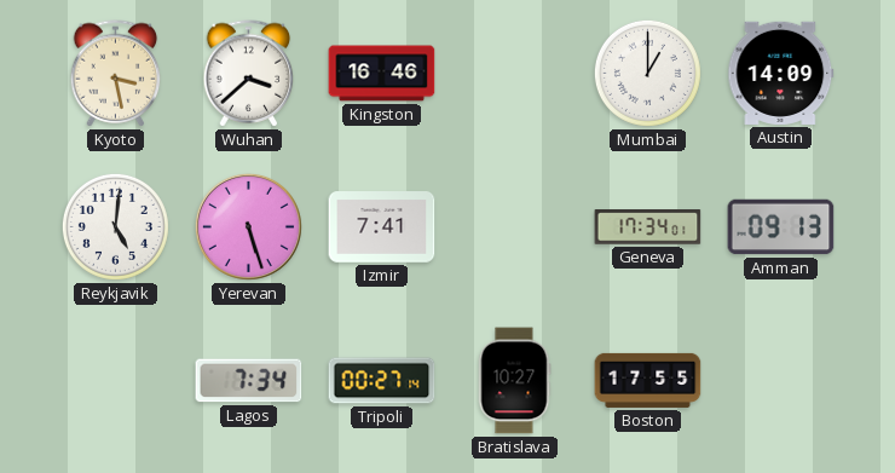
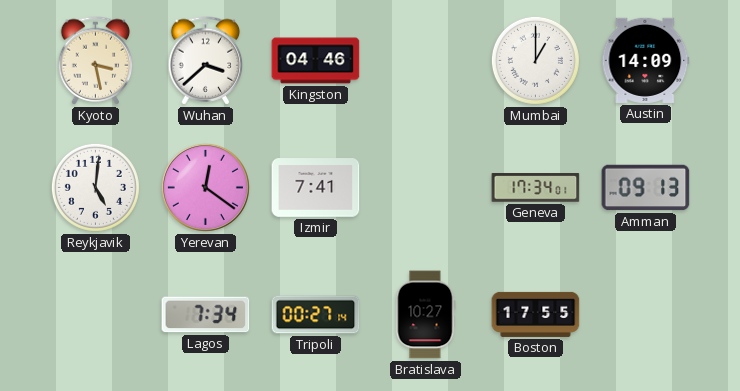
Kingston: 16:46 -> 04:46
Yerevan: 5:27 -> 12:21
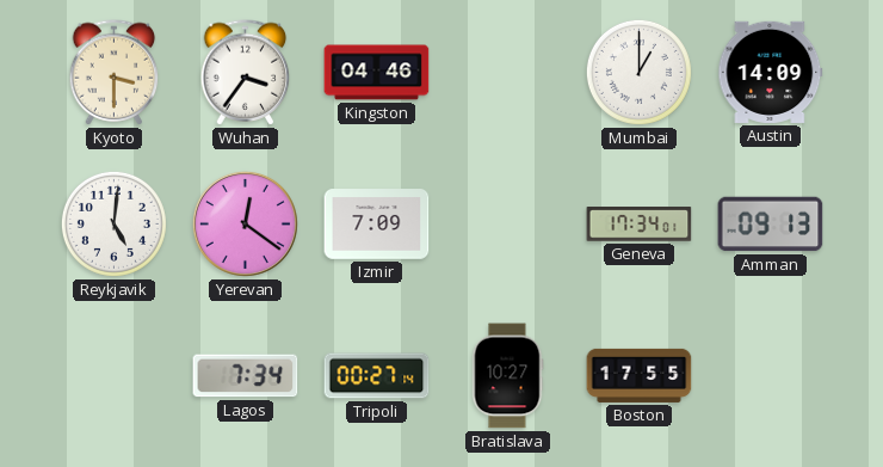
Kyoto: 3:28 -> 3:30
Wuhan: 3:38 -> 3:36
Izmir: 7:41 -> 7:09
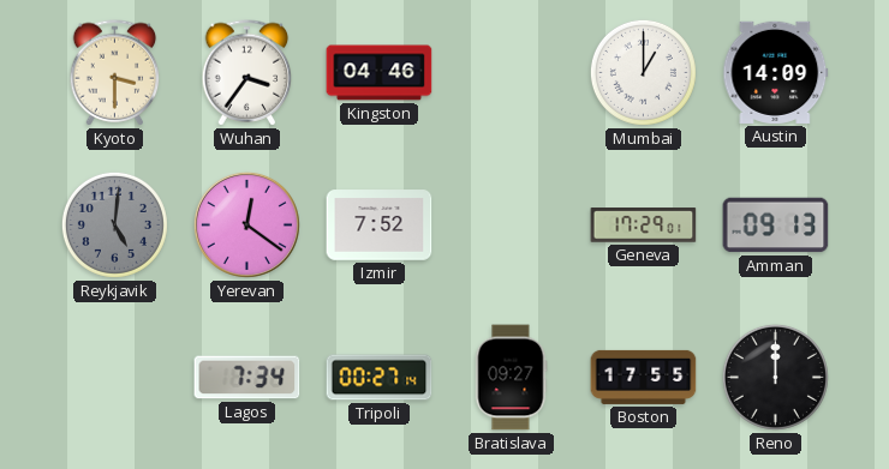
Reykjavik dial: white -> grey
Izmir: 7:09 -> 7:52
Geneva: 17:34 -> 17:29
Bratislava: 10:27 -> 09:27
Reno: none -> 12:00
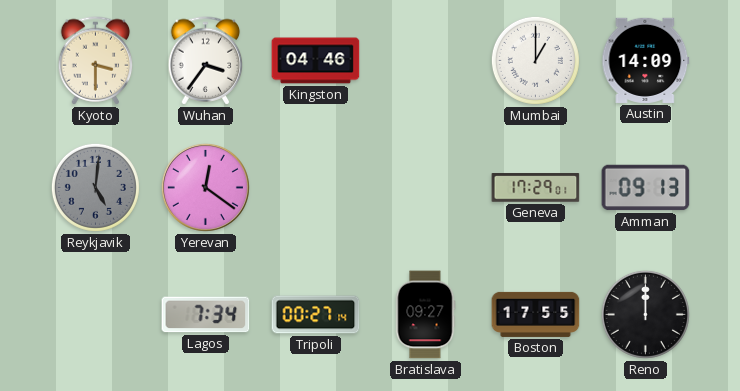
Izmir: 7:52 -> none
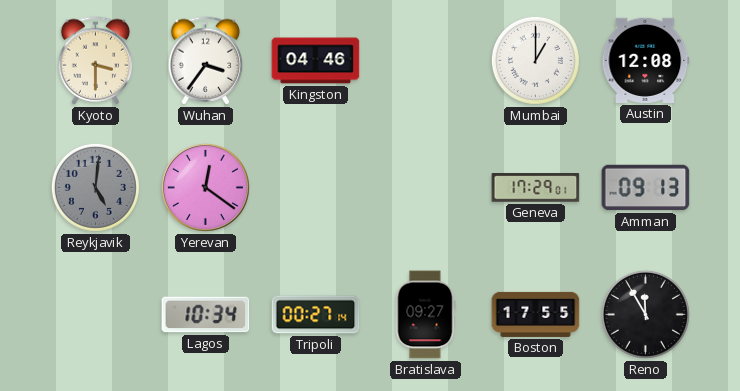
Austin: 14:09 -> 12:08
Lagos: 7:34 -> 10:34
Reno: 12:00 -> 11:55
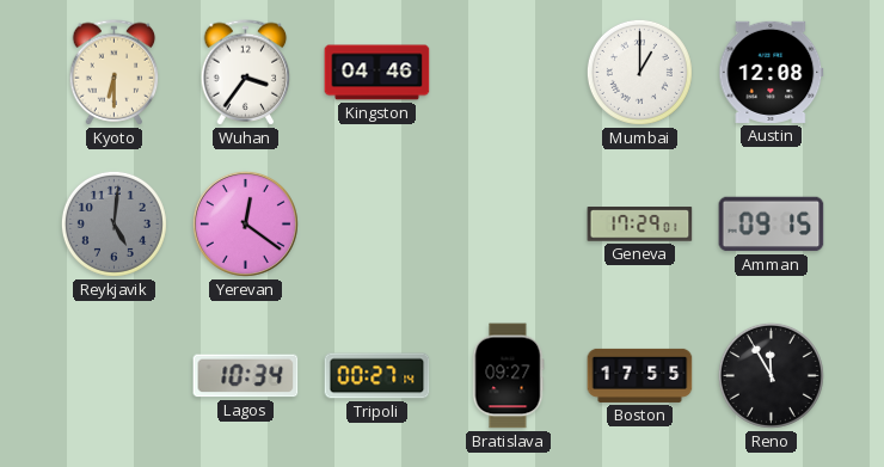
Kyoto: 3:30 -> 6:30
Amman: 09:13 -> 09:15
